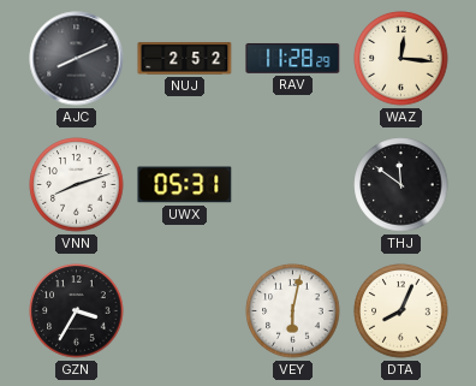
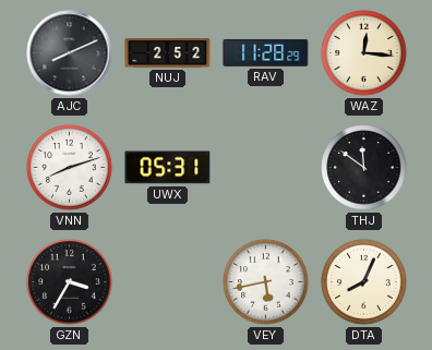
VEY: 6:02 -> 5:43
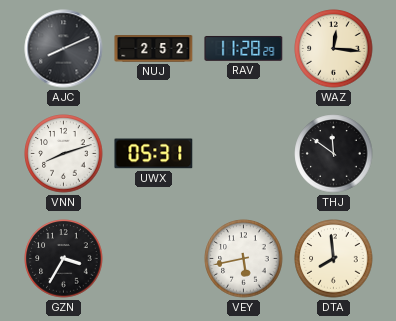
DTA: 8:04 -> 7:59
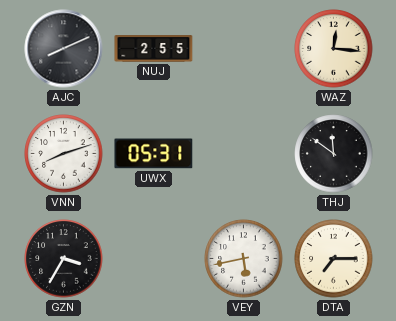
NUJ: 2:52 -> 2:55
RAV: 11:28 -> none
DTA: 7:59 -> 7:15
